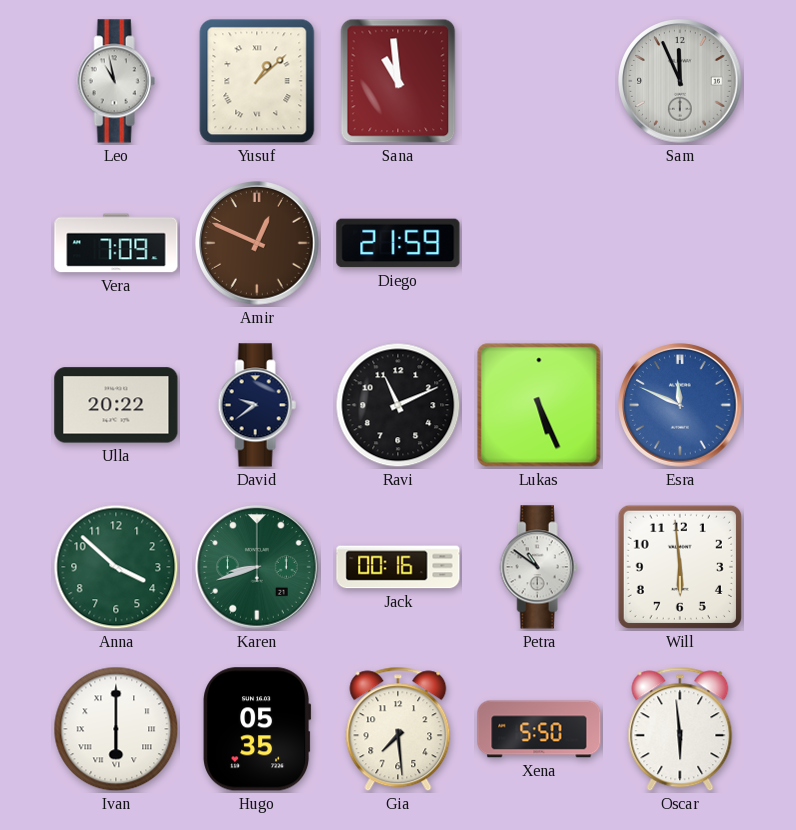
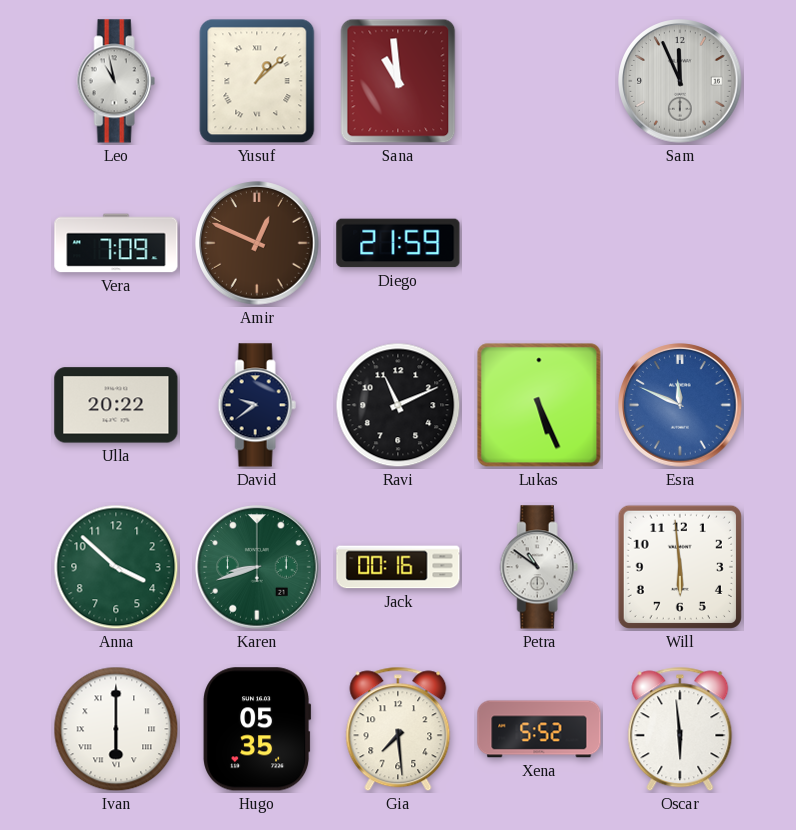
Xena: 5:50 -> 5:52
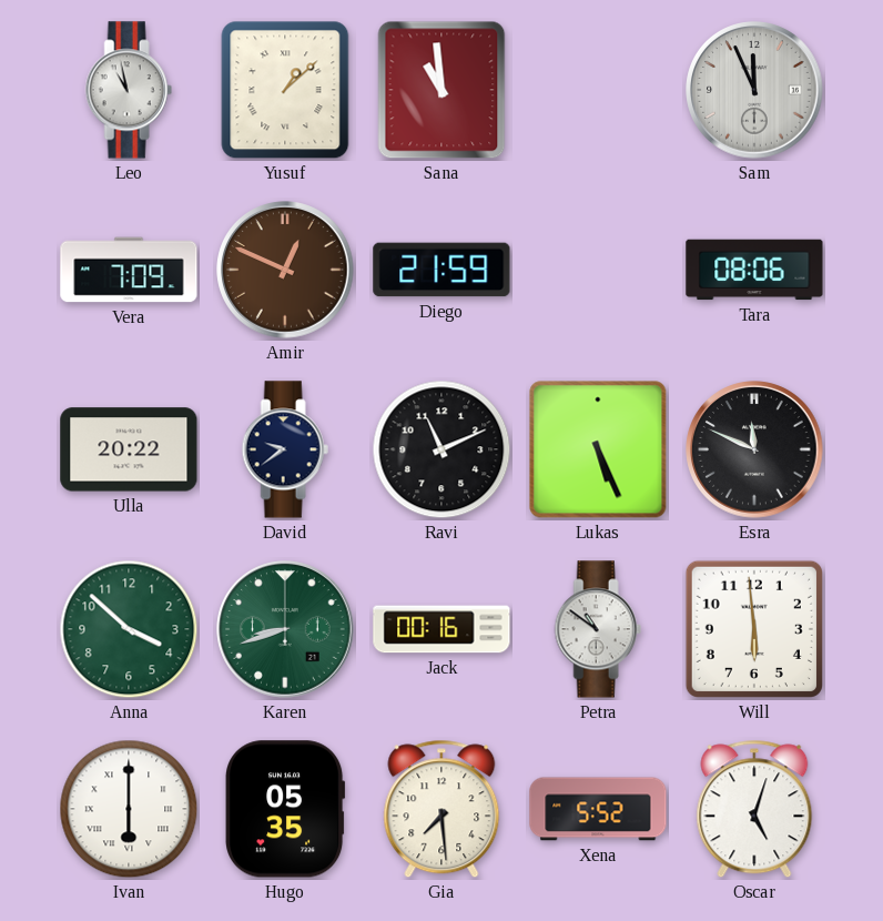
Tara: none -> 08:06
Esra dial: blue -> black
Oscar: 5:59 -> 5:03
